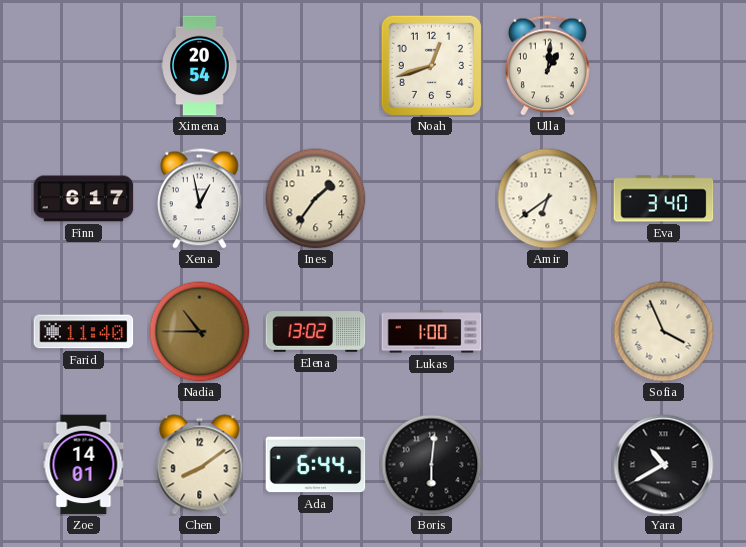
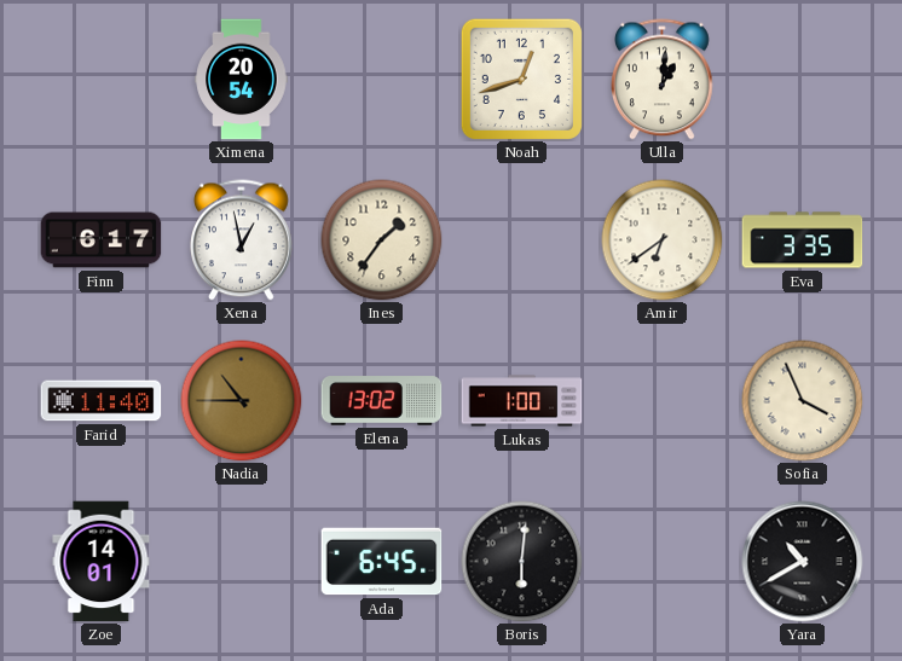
Eva: 3:40 -> 3:35
Chen: 8:09 -> none
Ada: 6:44 -> 6:45
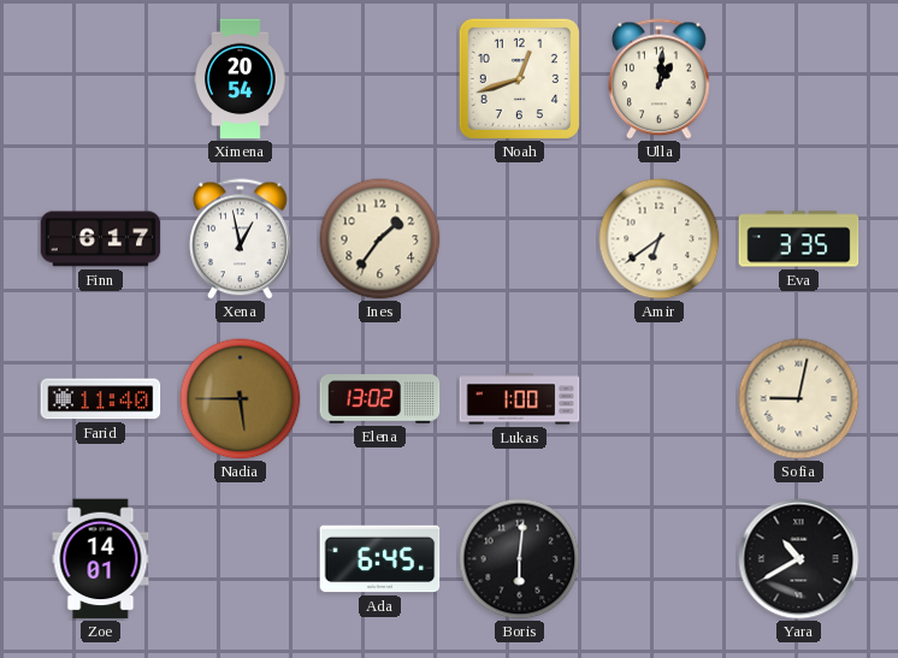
Nadia: 10:45 -> 5:45
Sofia: 3:56 -> 9:02
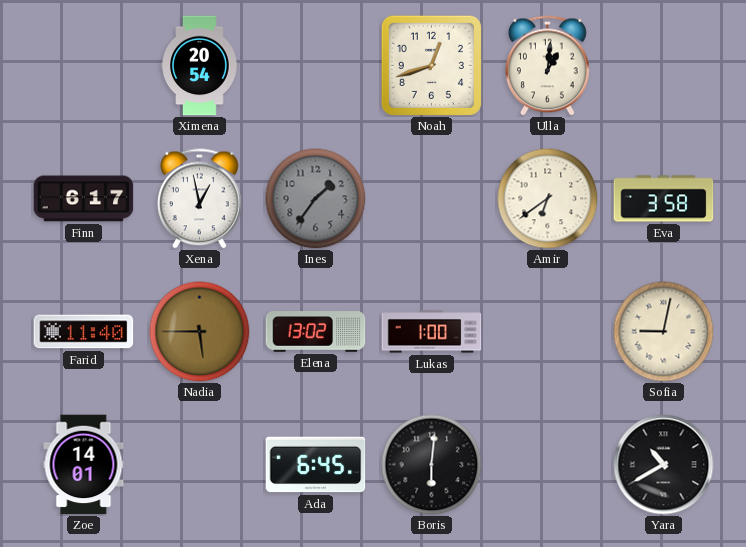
Ines dial: cream -> grey
Eva: 3:35 -> 3:58
